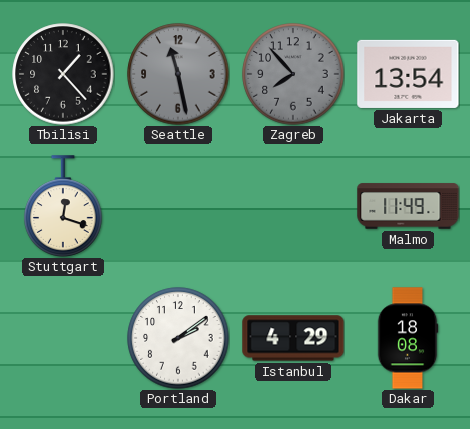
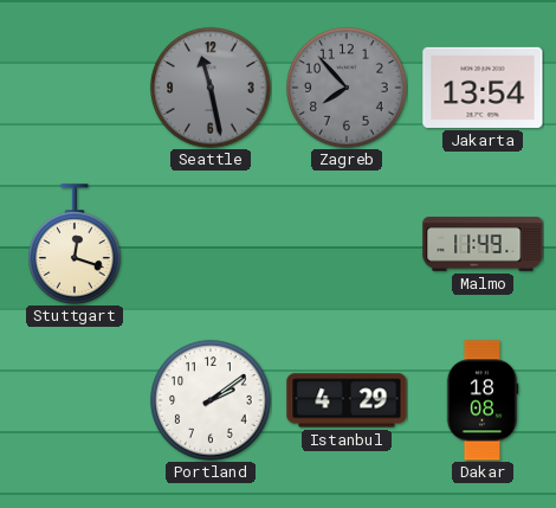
Tbilisi: 1:23 -> none
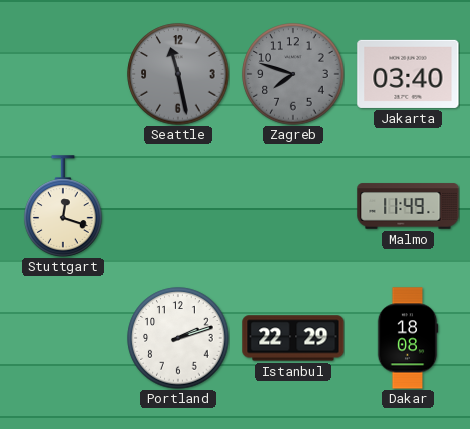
Zagreb: 7:53 -> 7:48
Jakarta: 13:54 -> 03:40
Portland: 2:09 -> 2:12
Istanbul: 4:29 -> 22:29
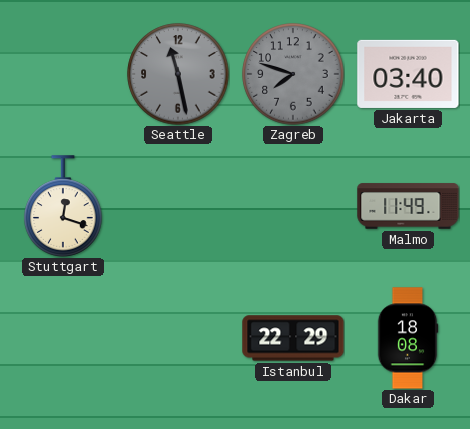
Portland: 2:12 -> none
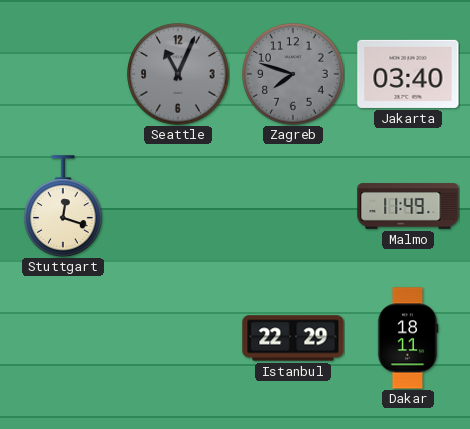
Seattle: 11:28 -> 11:04
Dakar: 18:08 -> 18:11
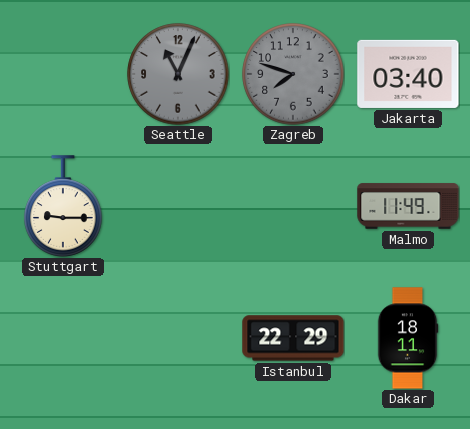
Stuttgart: 12:18 -> 9:15
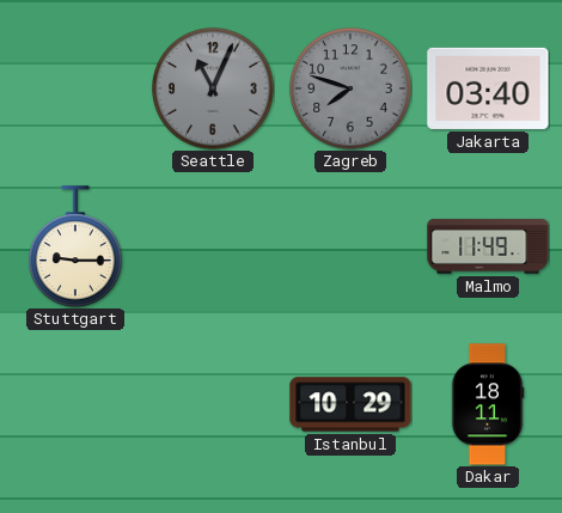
Istanbul: 22:29 -> 10:29
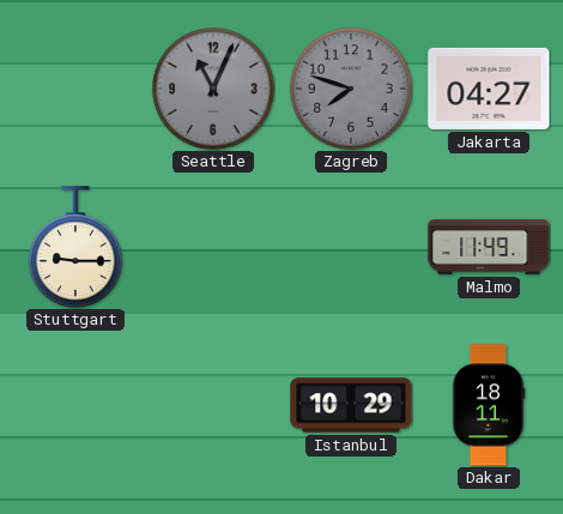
Jakarta: 03:40 -> 04:27
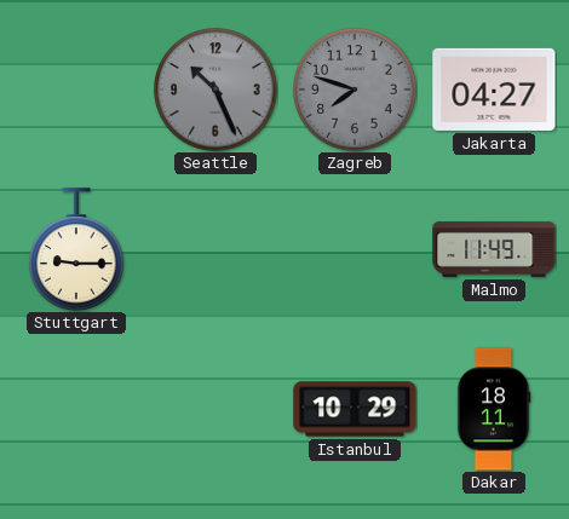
Seattle: 11:04 -> 10:26
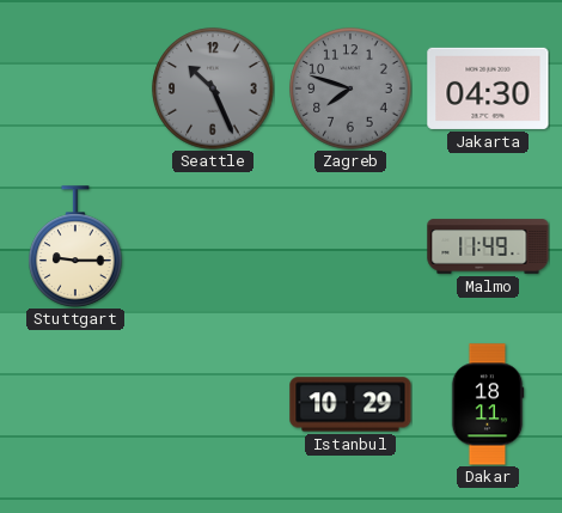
Jakarta: 04:27 -> 04:30
